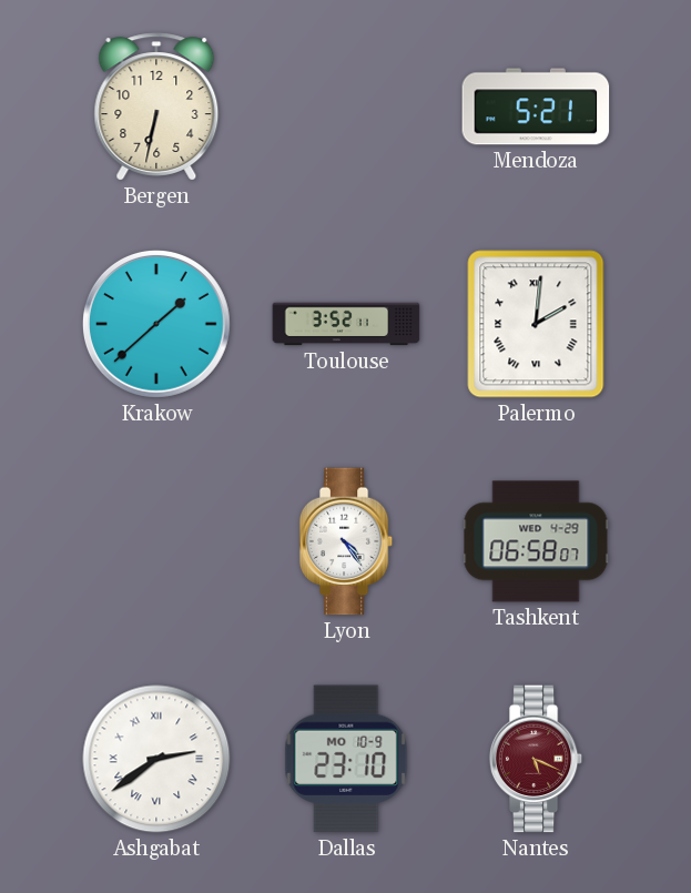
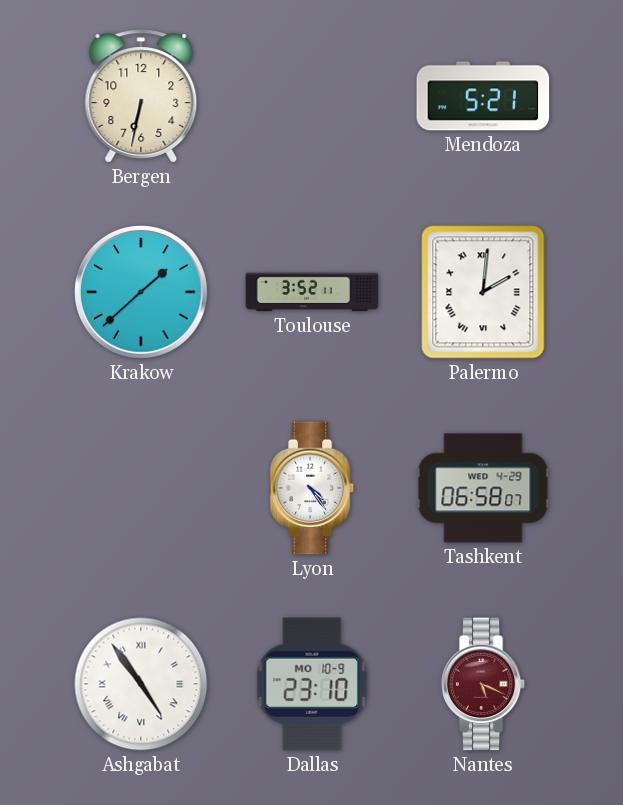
Ashgabat: 2:39 -> 4:54
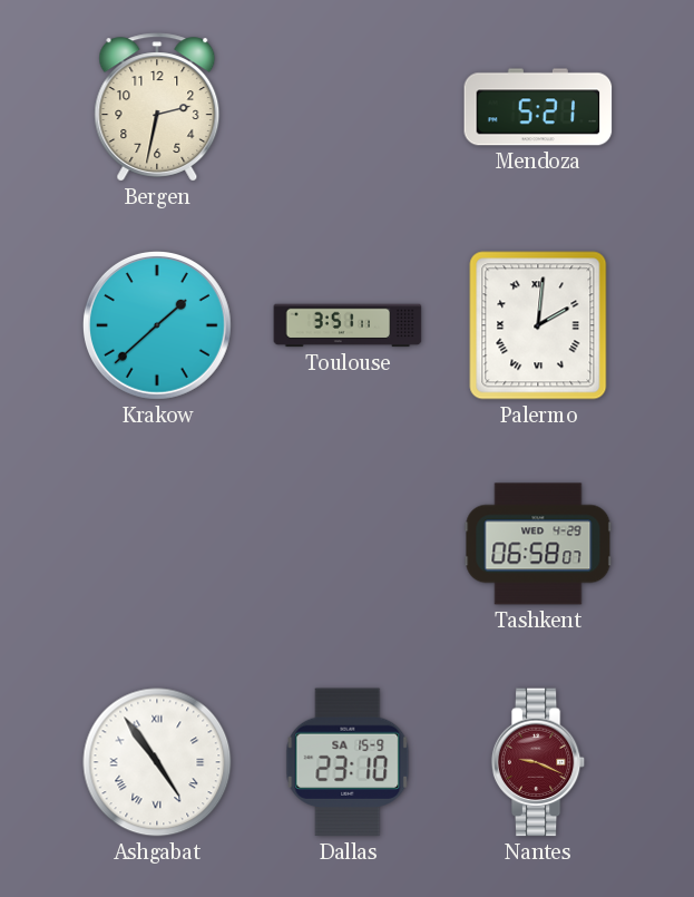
Bergen: 6:32 -> 2:32
Toulouse: 3:52 -> 3:51
Lyon: 4:24 -> none
Dallas date: MO 10-9 -> SA 15-9
Nantes: 5:19 -> 9:19
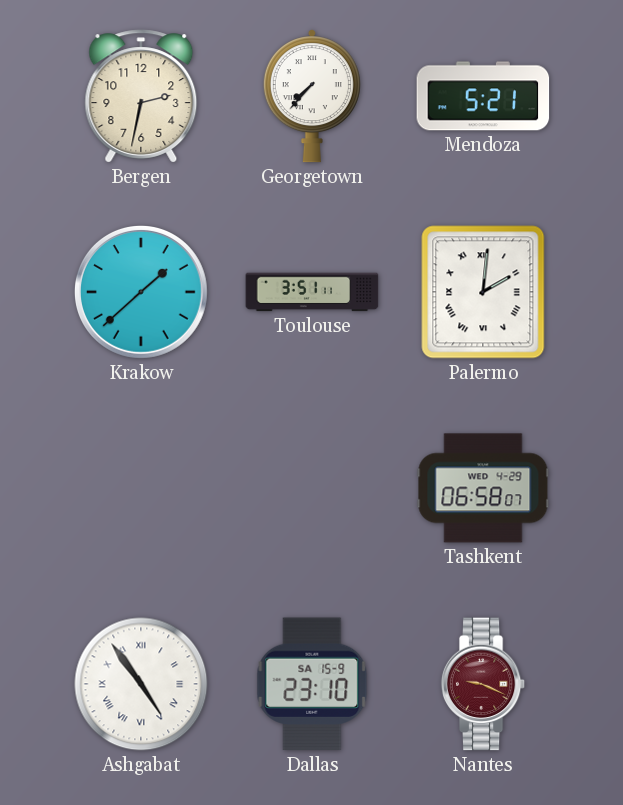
Georgetown: none -> 7:37
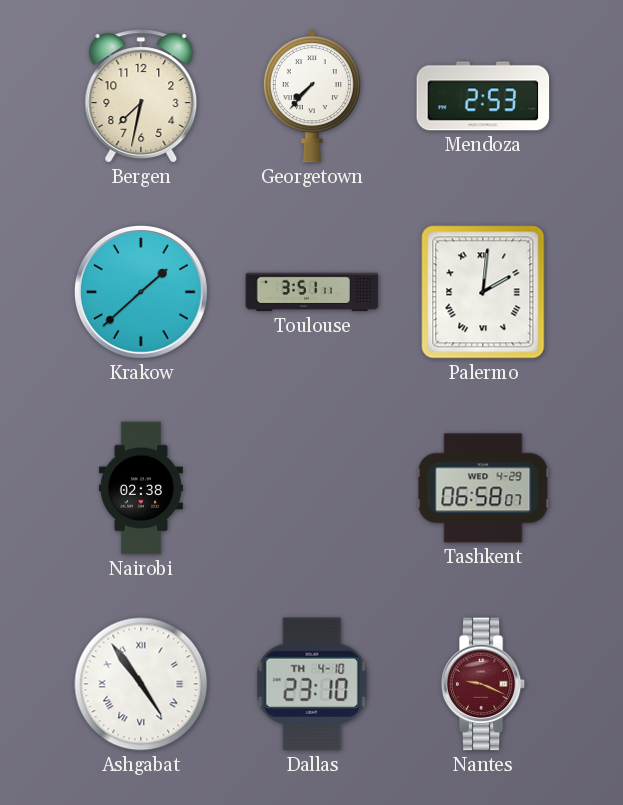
Bergen: 2:32 -> 7:32
Mendoza: 5:21 -> 2:53
Nairobi: none -> 02:38
Dallas date: SA 15-9 -> TH 4-10
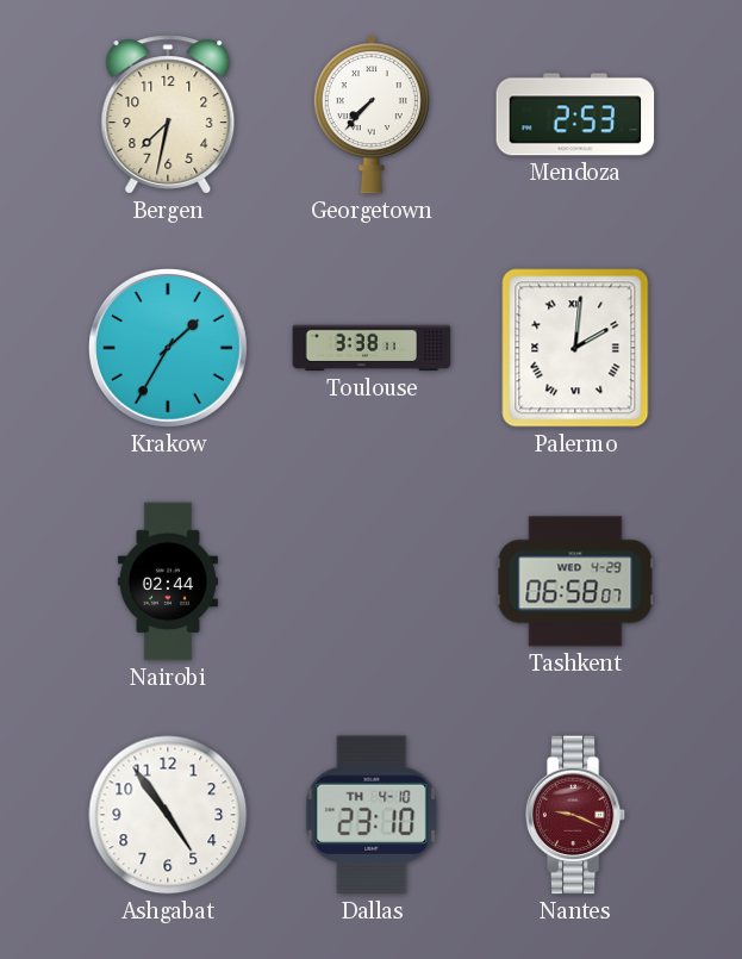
Krakow: 1:38 -> 1:35
Toulouse: 3:51 -> 3:38
Nairobi: 02:38 -> 02:44
Ashgabat numerals: Roman -> Arabic
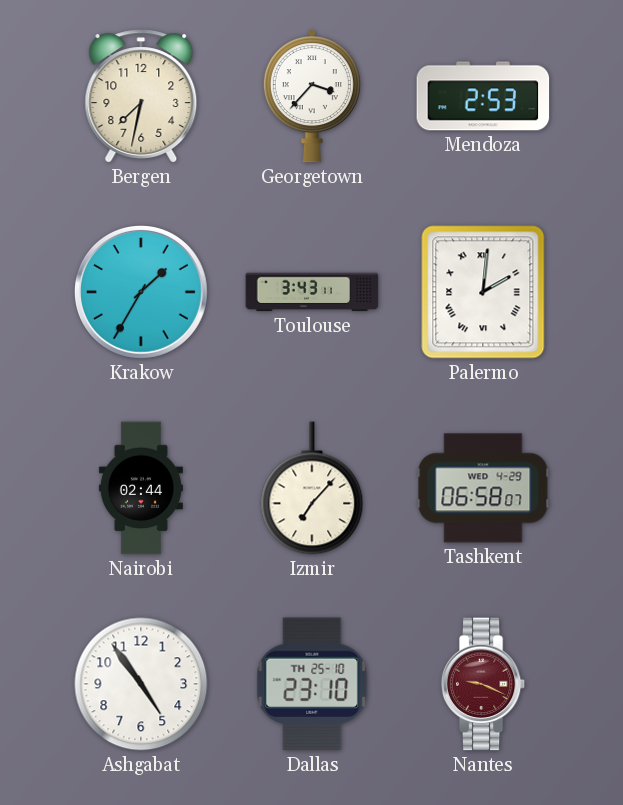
Georgetown: 7:37 -> 3:37
Toulouse: 3:38 -> 3:43
Izmir: none -> 7:07
Dallas date: TH 4-10 -> TH 25-10
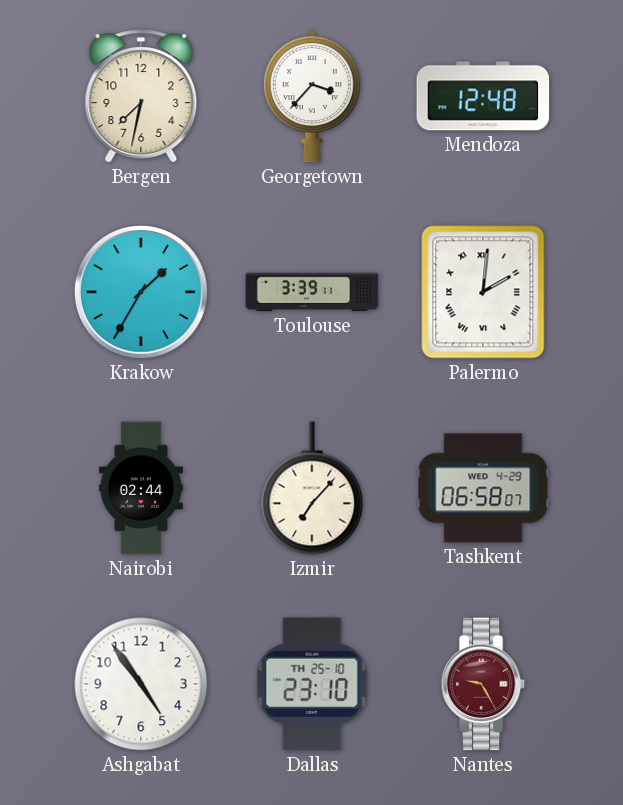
Mendoza: 2:53 -> 12:48
Toulouse: 3:43 -> 3:39
Nantes: 9:19 -> 9:25
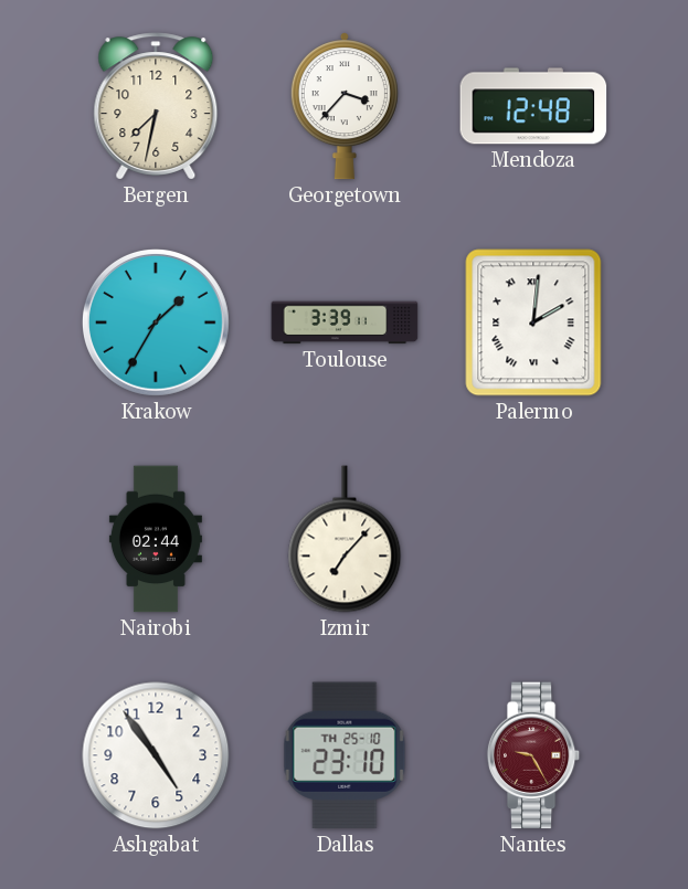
Tashkent: 06:58 -> none
